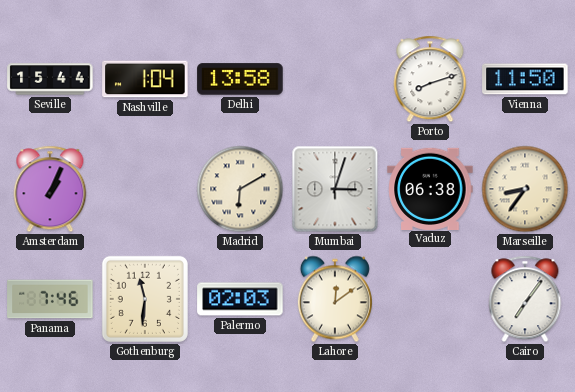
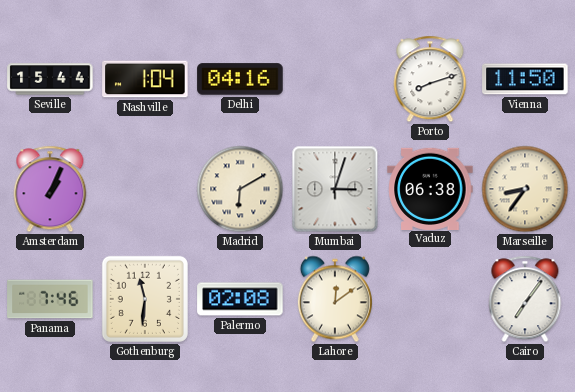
Delhi: 13:58 -> 04:16
Palermo: 02:03 -> 02:08
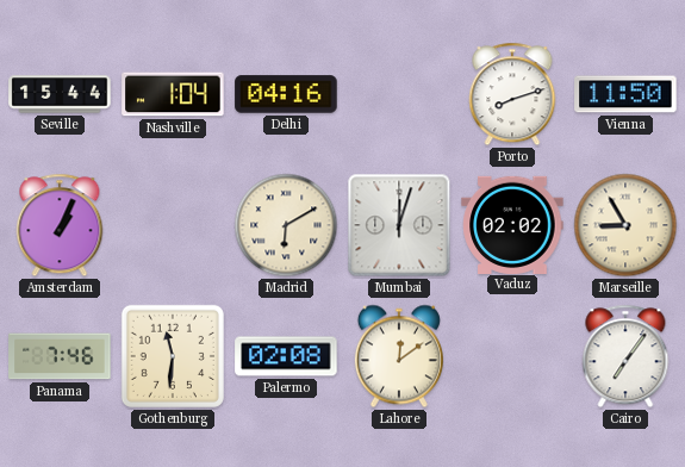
Mumbai: 3:03 -> 12:03
Vaduz: 06:38 -> 02:02
Marseille: 8:36 -> 8:55
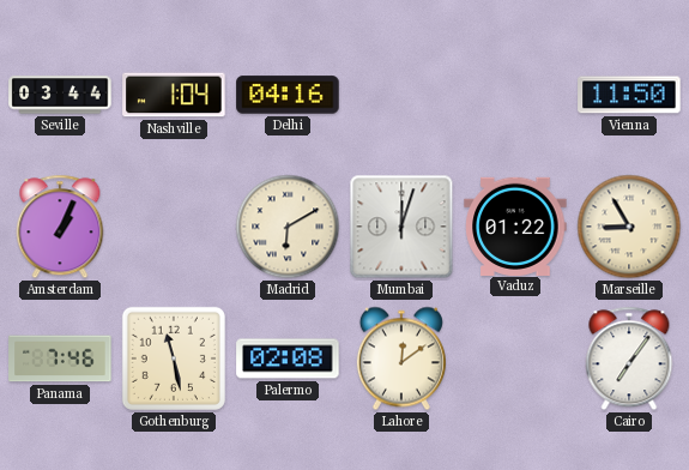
Seville: 15:44 -> 03:44
Porto: 8:12 -> none
Vaduz: 02:02 -> 01:22
Gothenburg: 11:31 -> 11:28
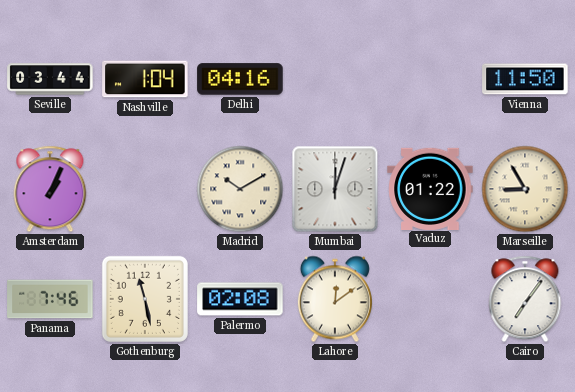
Madrid: 6:10 -> 10:10
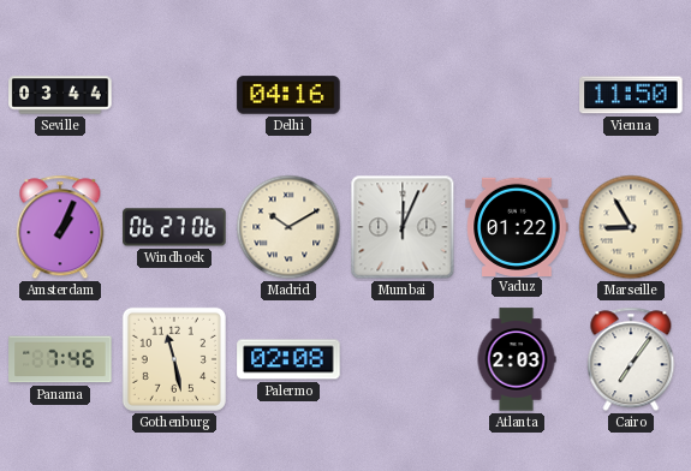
Nashville: 1:04 -> none
Windhoek: none -> 06:27
Mumbai: 12:03 -> 12:04
Lahore: 12:09 -> none
Atlanta: none -> 2:03
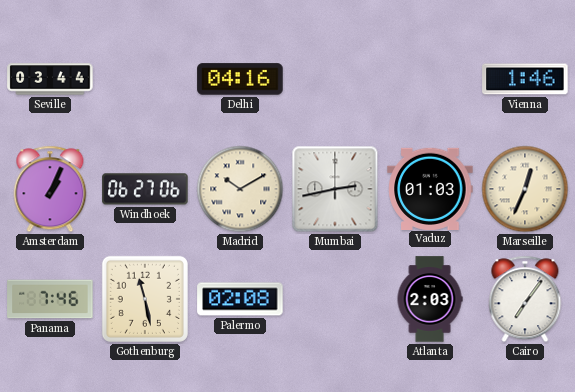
Vienna: 11:50 -> 1:46
Mumbai: 12:04 -> 2:43
Vaduz: 01:22 -> 01:03
Marseille: 8:55 -> 12:34
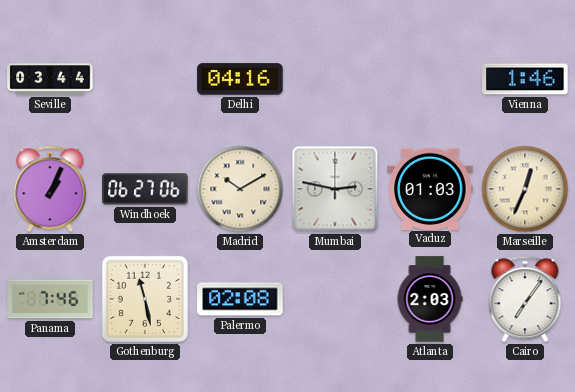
Mumbai: 2:43 -> 2:47
